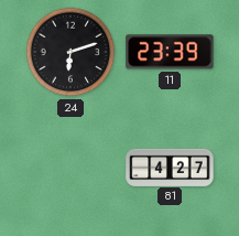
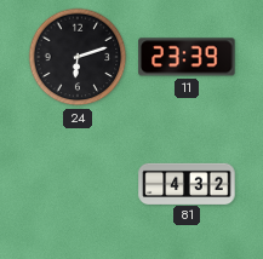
81: 4:27 -> 4:32
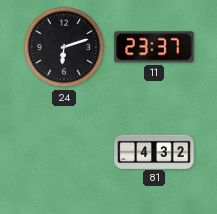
11: 23:39 -> 23:37
